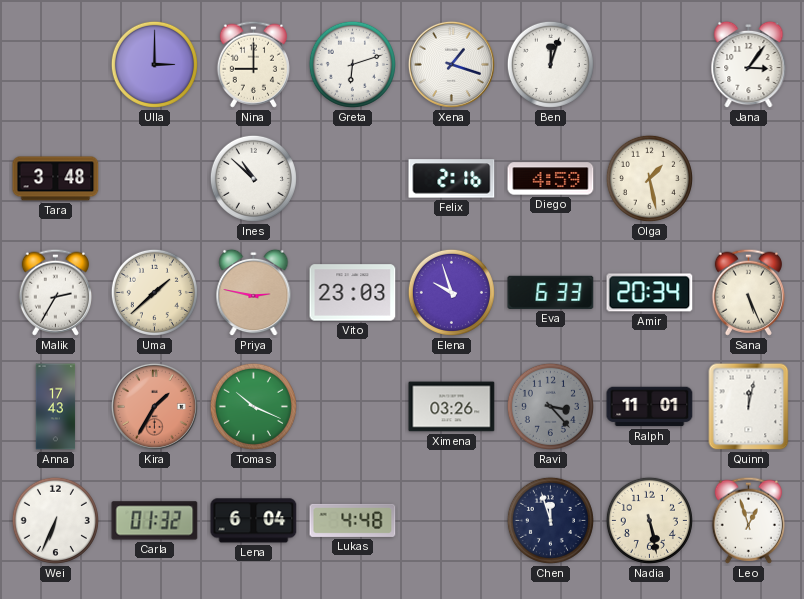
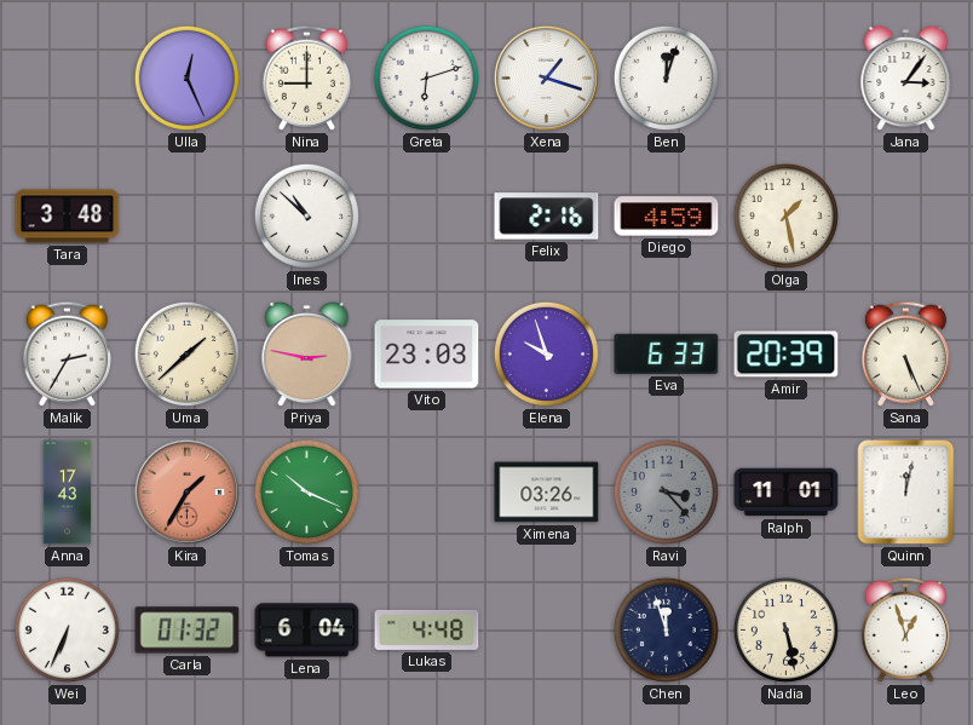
Ulla: 3:00 -> 12:26
Amir: 20:34 -> 20:39
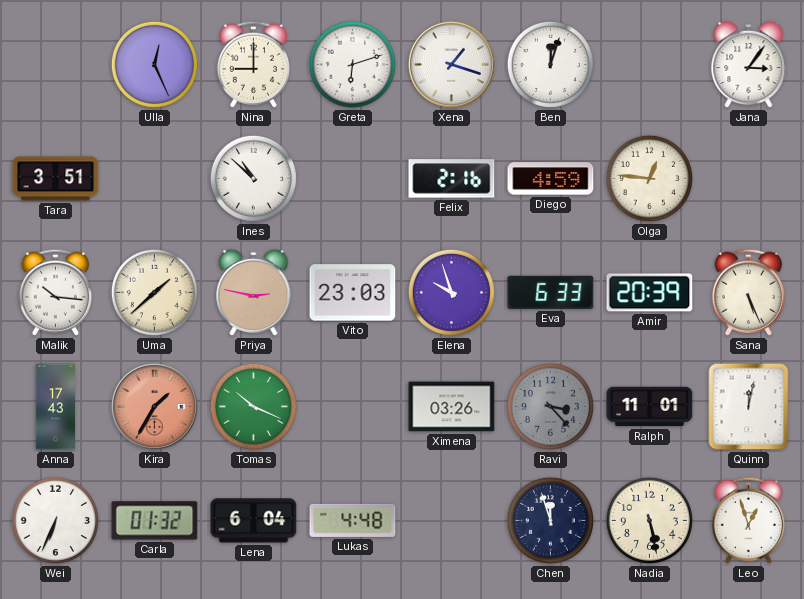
Tara: 3:48 -> 3:51
Olga: 1:28 -> 12:46
Malik: 2:35 -> 10:16
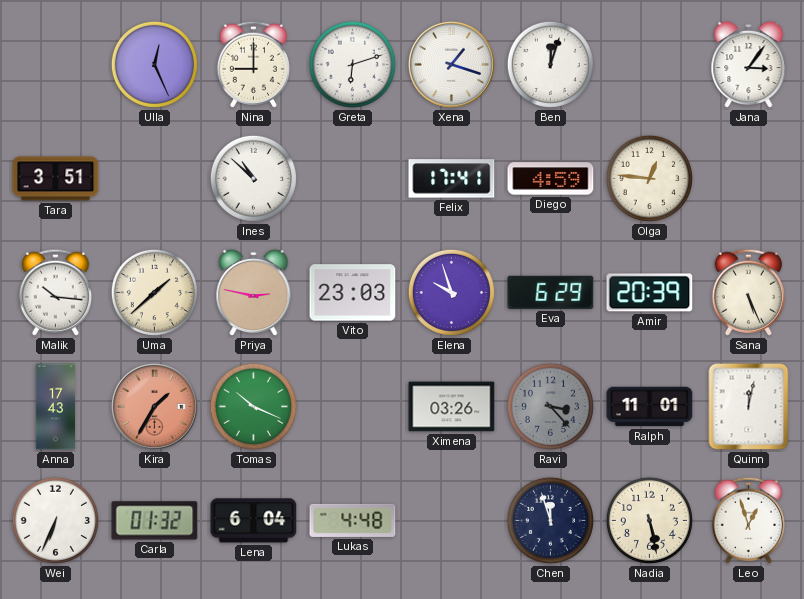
Felix: 2:16 -> 17:41
Eva: 6:33 -> 6:29
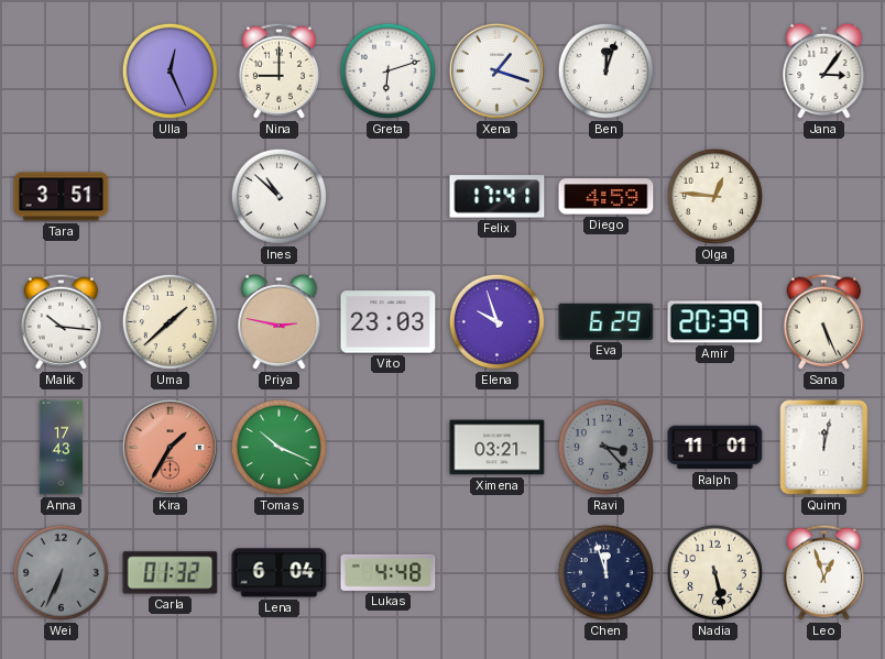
Ximena: 03:26 -> 03:21
Wei dial: white -> grey
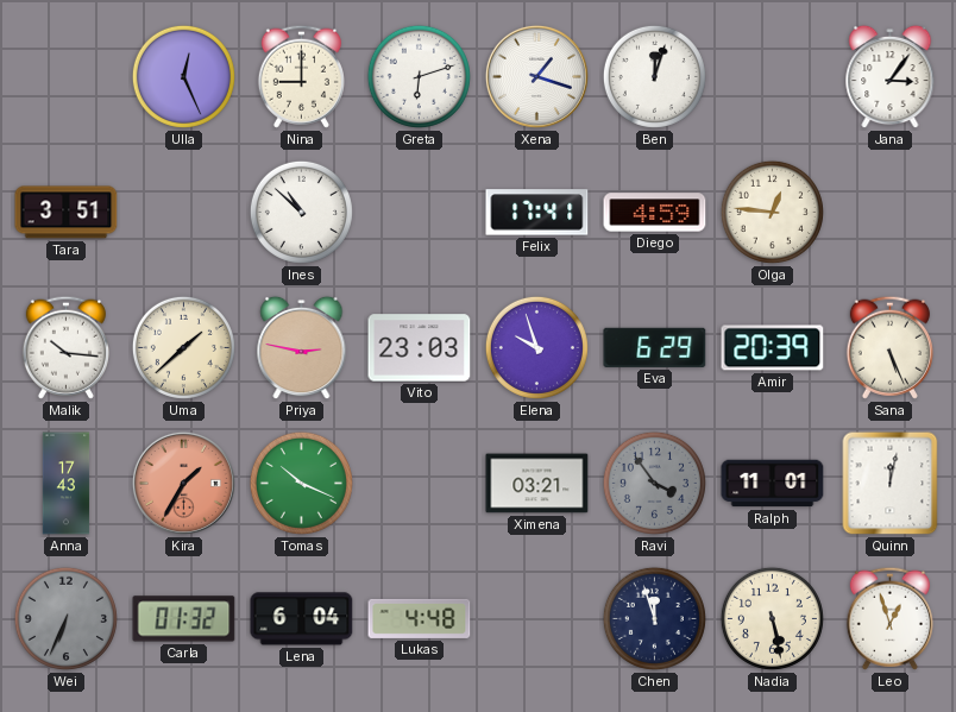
Ravi: 3:23 -> 3:54
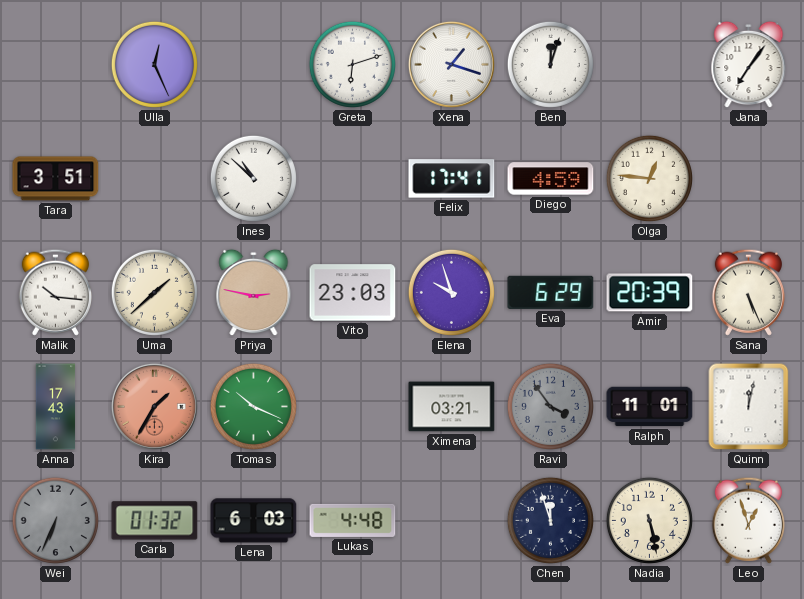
Nina: 9:00 -> none
Jana: 3:06 -> 7:06
Lena: 6:04 -> 6:03
